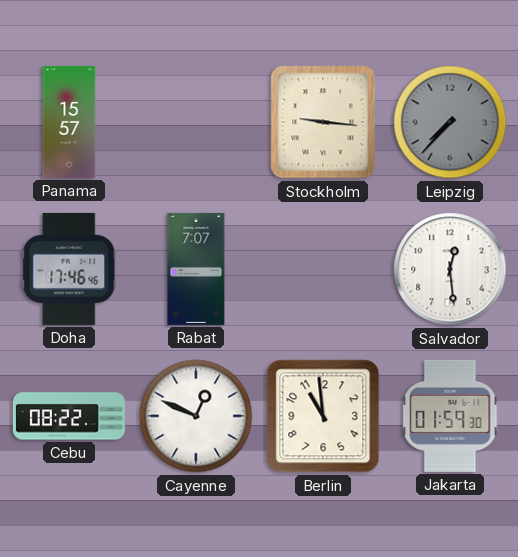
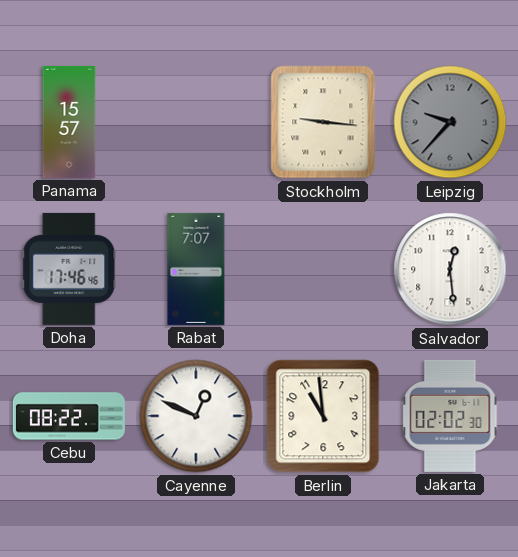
Leipzig: 7:37 -> 9:37
Jakarta: 01:59 -> 02:02
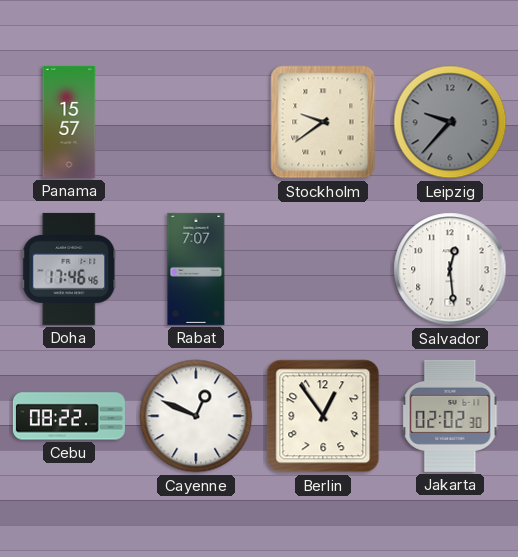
Stockholm: 9:16 -> 9:39
Berlin: 10:59 -> 12:54
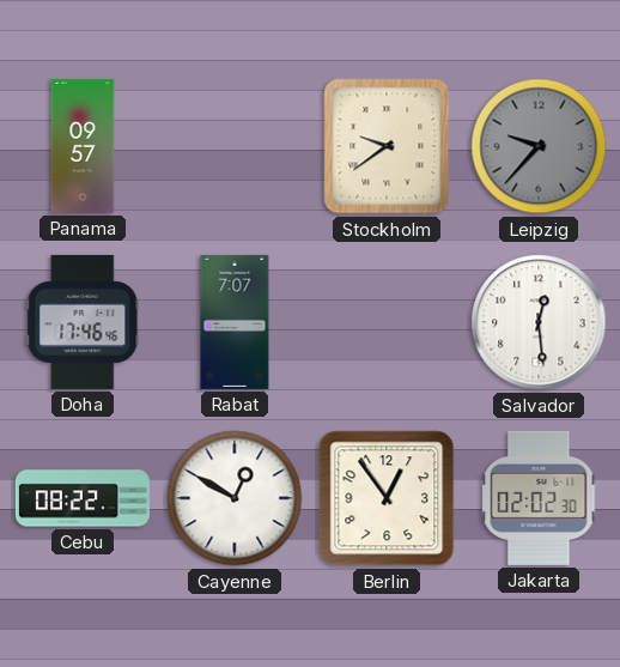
Panama: 15:57 -> 09:57
Cayenne: 12:49 -> 12:50
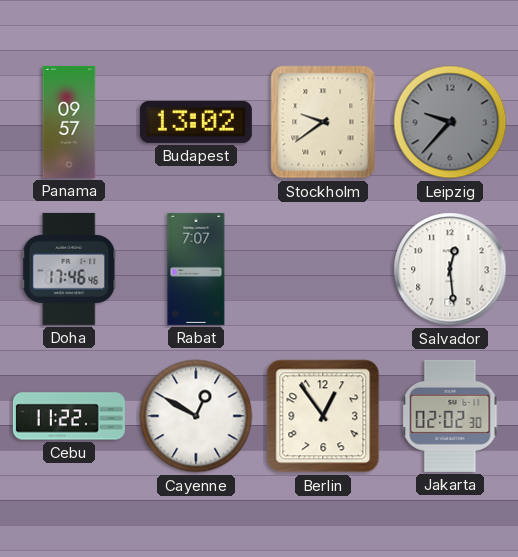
Budapest: none -> 13:02
Cebu: 08:22 -> 11:22
